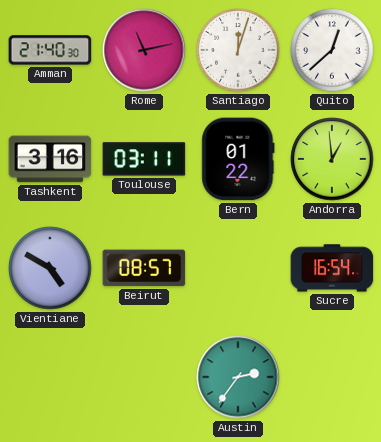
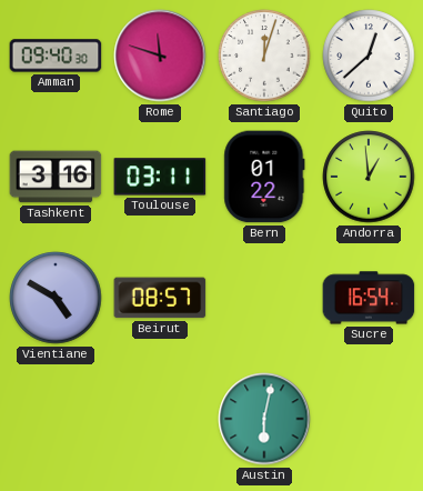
Amman: 21:40 -> 09:40
Rome: 11:13 -> 11:48
Austin: 2:36 -> 6:02
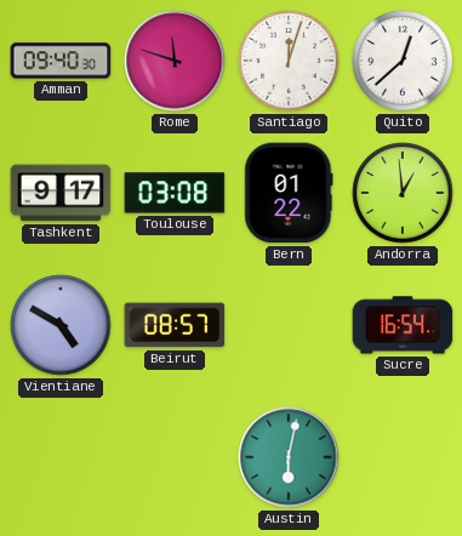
Tashkent: 3:16 -> 9:17
Toulouse: 03:11 -> 03:08
